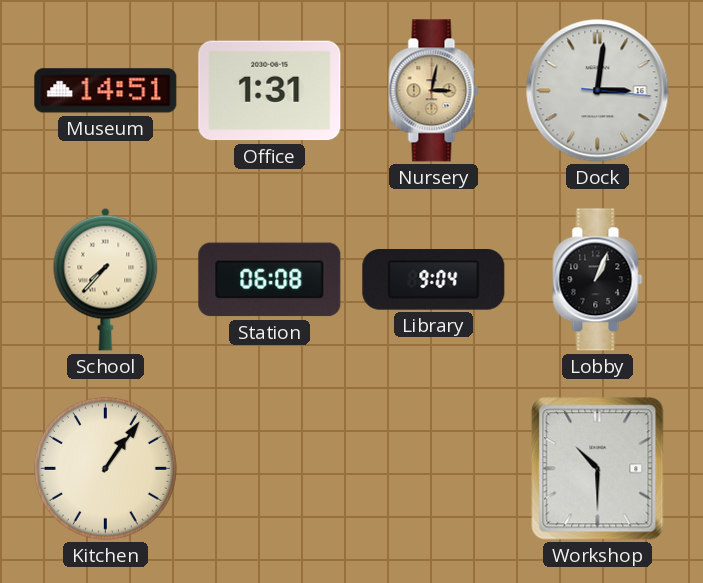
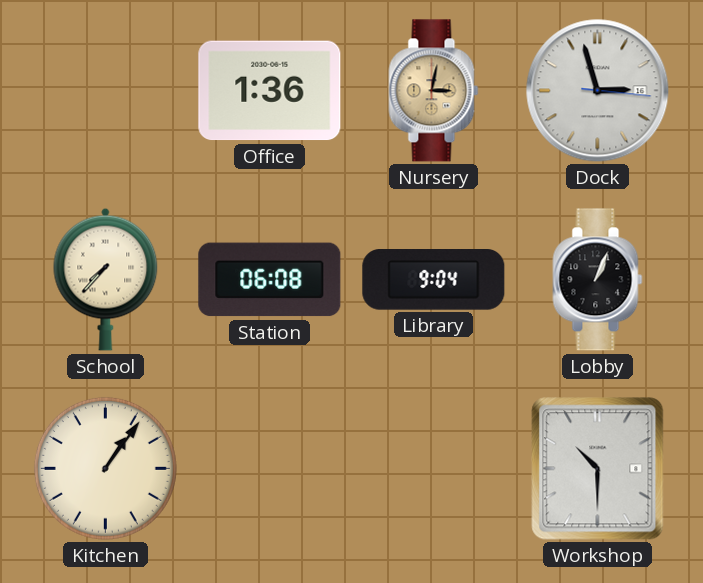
Museum: 14:51 -> none
Office: 1:31 -> 1:36
Dock: 3:01 -> 2:57
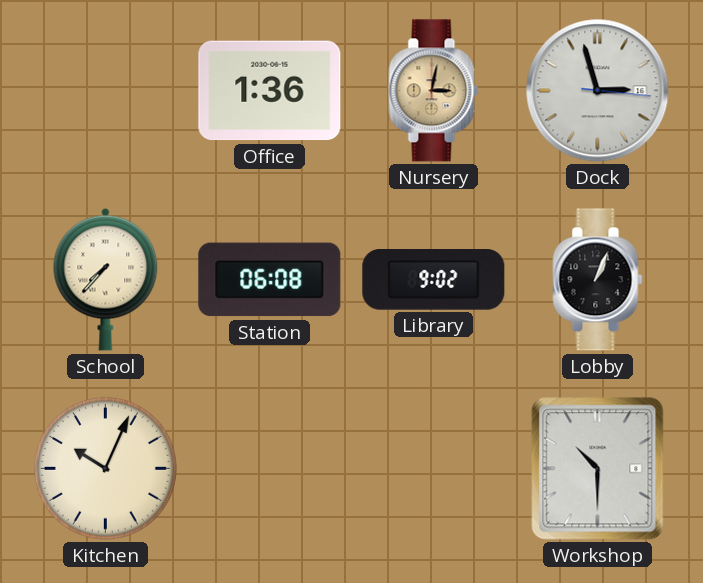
Library: 9:04 -> 9:02
Kitchen: 1:06 -> 10:04
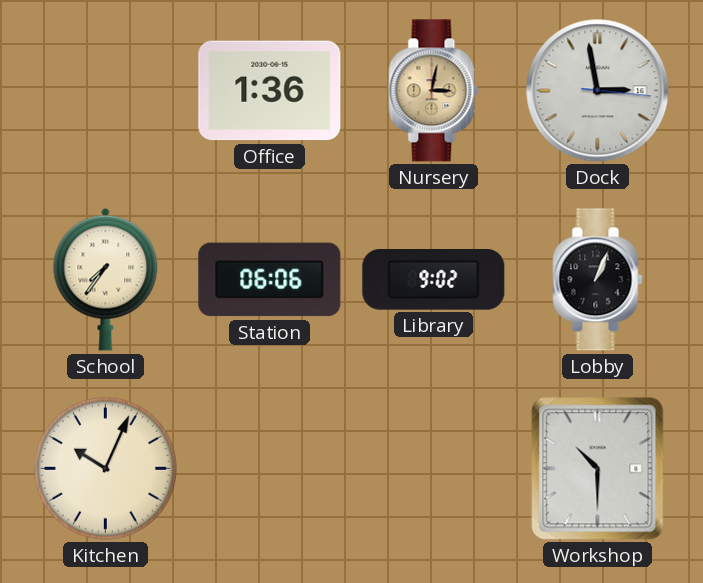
Dock: 2:57 -> 2:58
School: 7:37 -> 7:36
Station: 06:08 -> 06:06
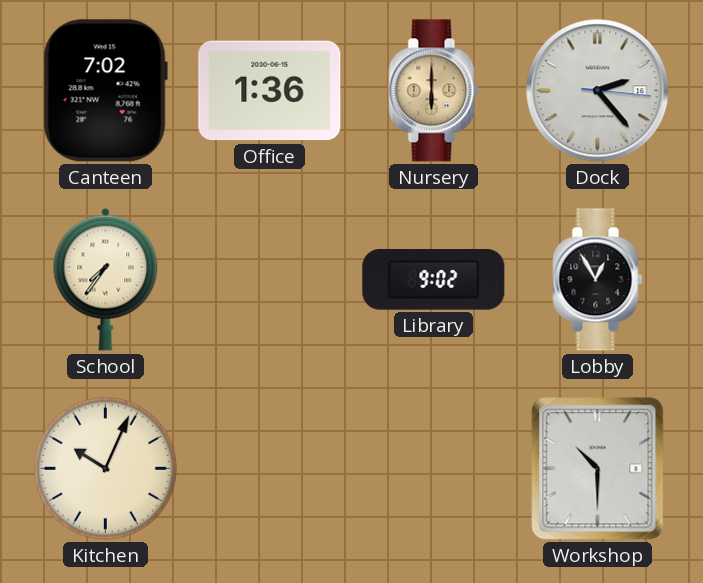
Canteen: none -> 7:02
Nursery: 3:02 -> 6:00
Dock: 2:58 -> 2:23
Station: 06:06 -> none
Lobby: 1:04 -> 12:55
